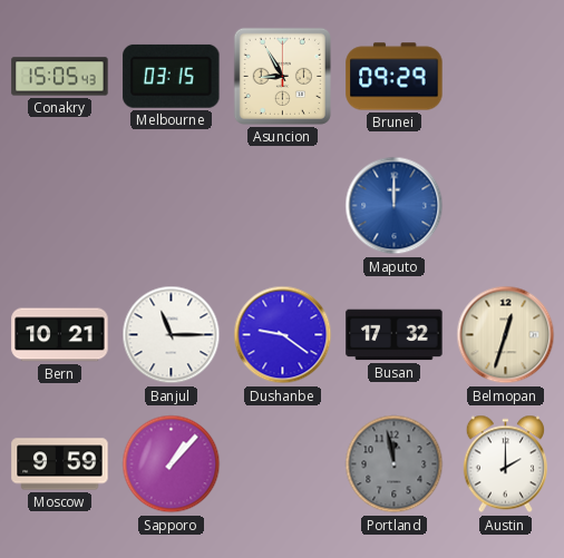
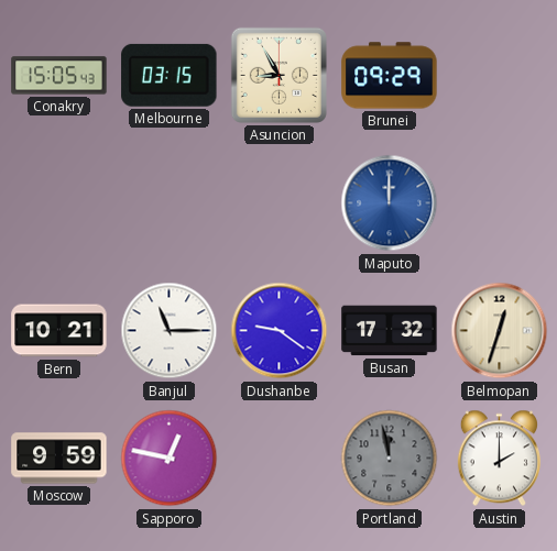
Sapporo: 1:07 -> 12:47
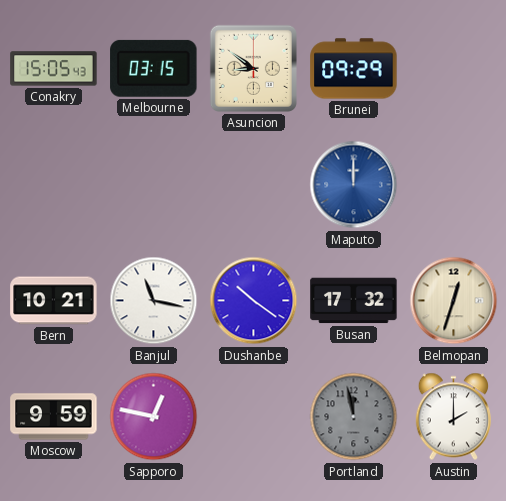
Asuncion: 8:55 -> 8:51
Banjul: 11:15 -> 11:17
Dushanbe: 9:21 -> 10:21
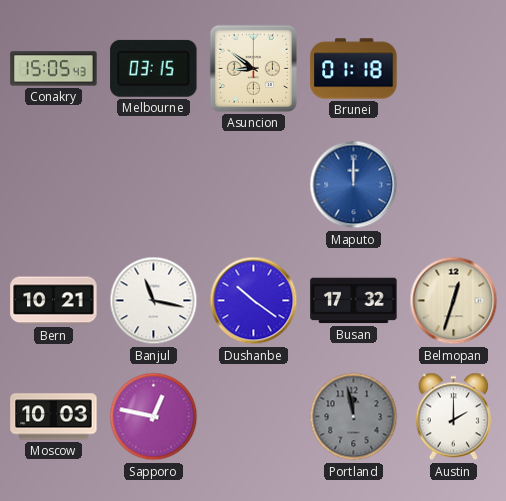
Brunei: 09:29 -> 01:18
Moscow: 9:59 -> 10:03
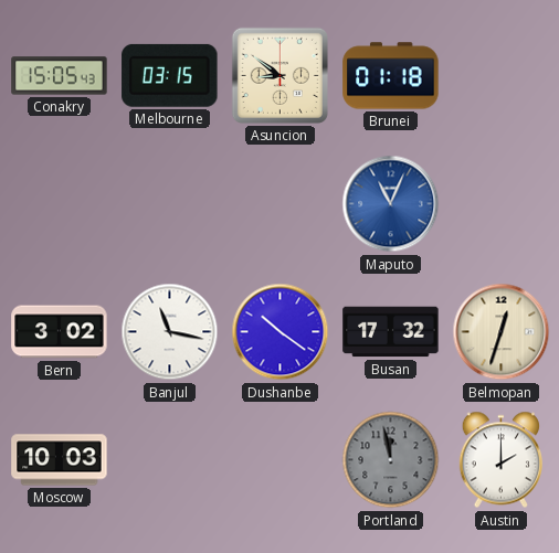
Maputo: 12:00 -> 11:04
Bern: 10:21 -> 3:02
Sapporo: 12:47 -> none
